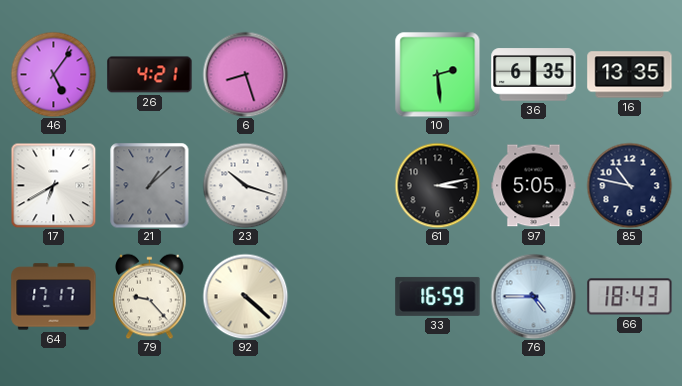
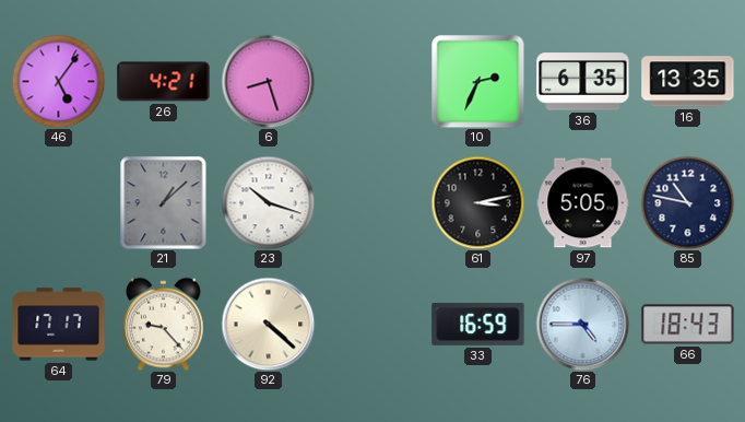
10: 2:29 -> 2:34
17: 6:40 -> none
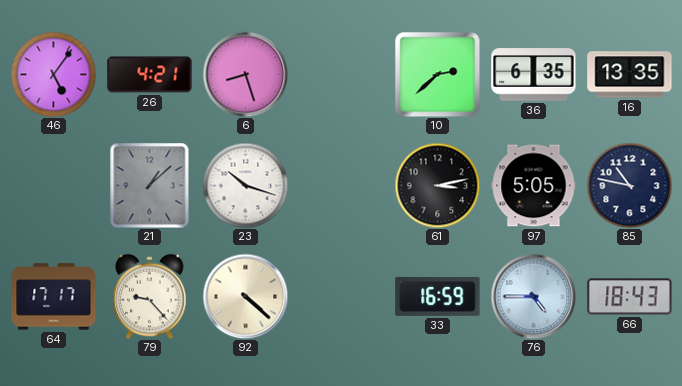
10: 2:34 -> 2:38
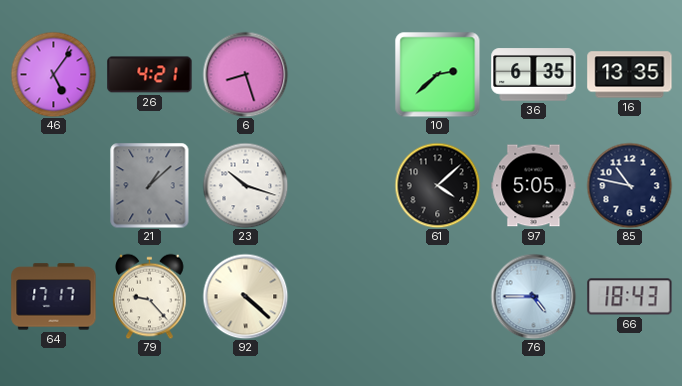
61: 3:13 -> 4:08
33: 16:59 -> none
